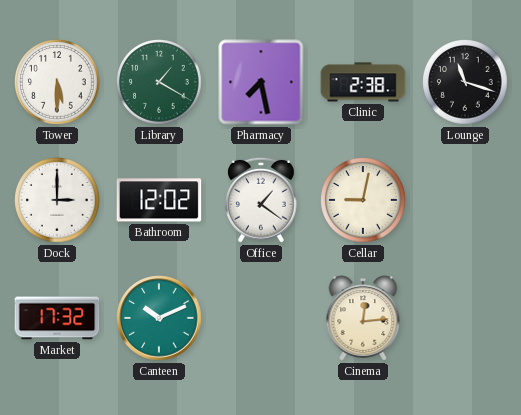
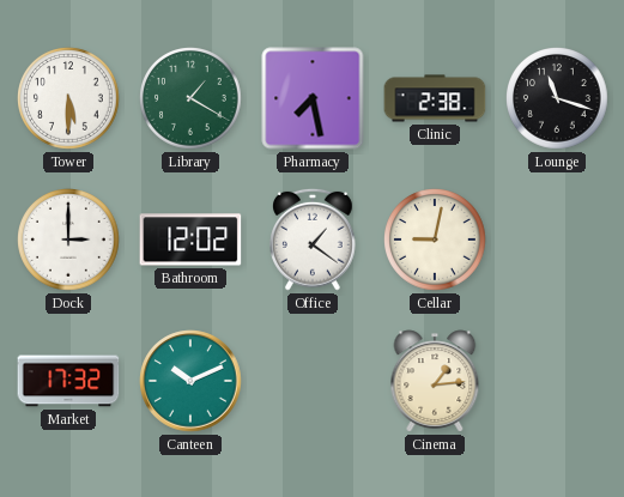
Cinema: 12:14 -> 1:14
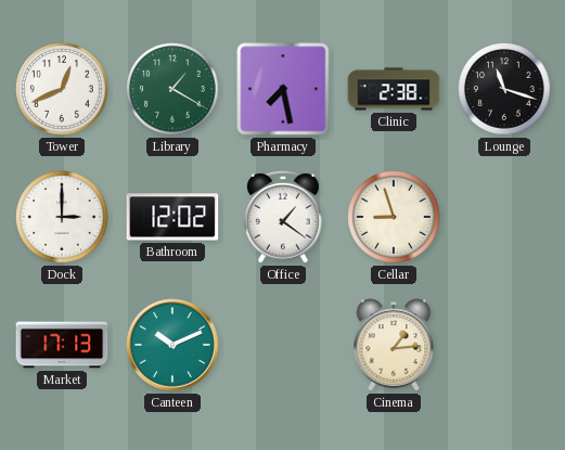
Tower: 5:30 -> 12:41
Cellar: 9:02 -> 8:57
Market: 17:32 -> 17:13
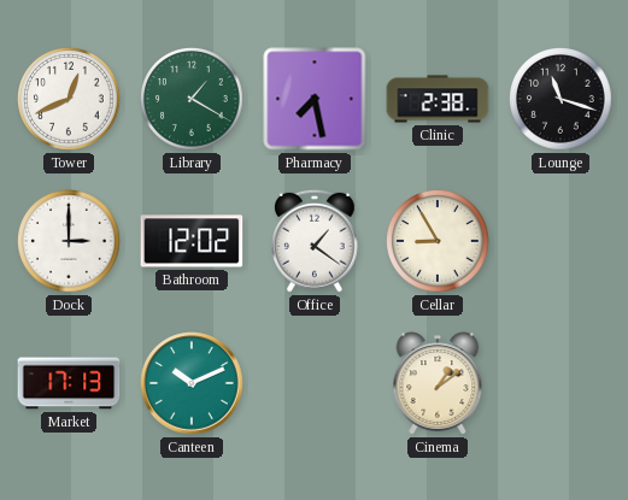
Cellar: 8:57 -> 8:55
Cinema: 1:14 -> 1:09
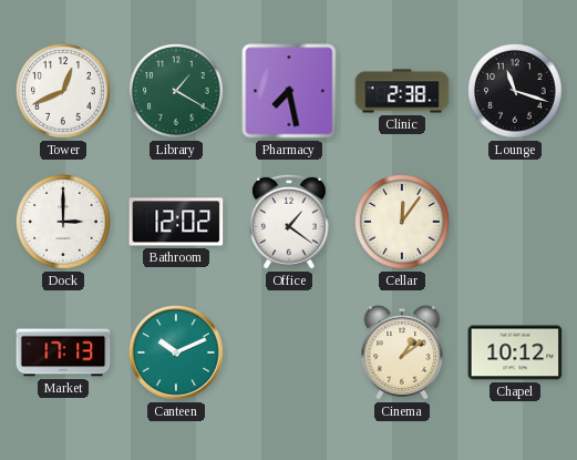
Cellar: 8:55 -> 12:06
Chapel: none -> 10:12
